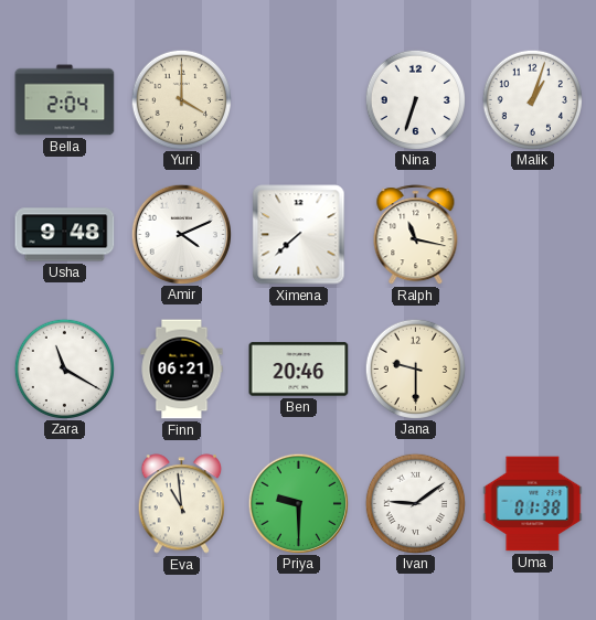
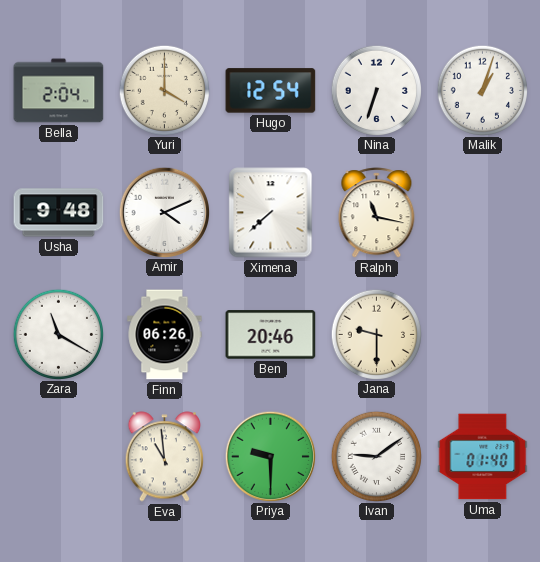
Hugo: none -> 12:54
Finn: 06:21 -> 06:26
Uma: 01:38 -> 01:40
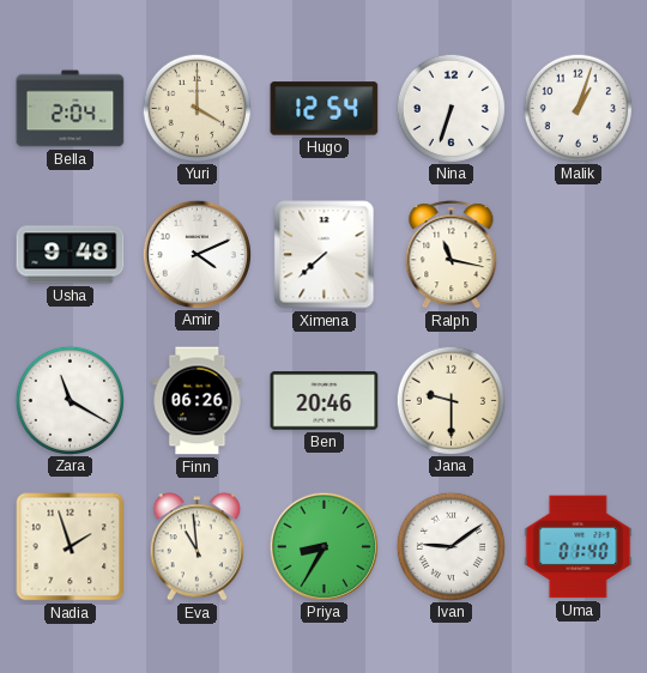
Nadia: none -> 1:57
Priya: 9:30 -> 8:35
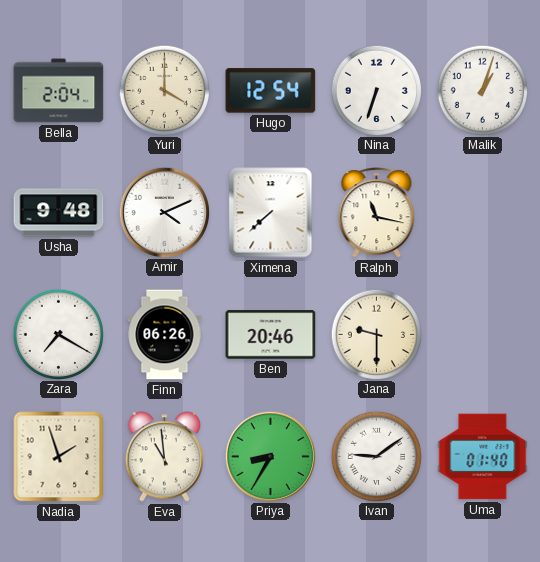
Zara: 11:20 -> 7:20
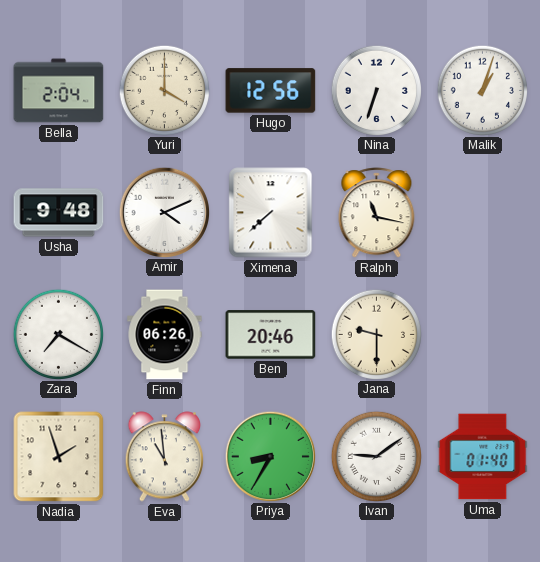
Hugo: 12:54 -> 12:56
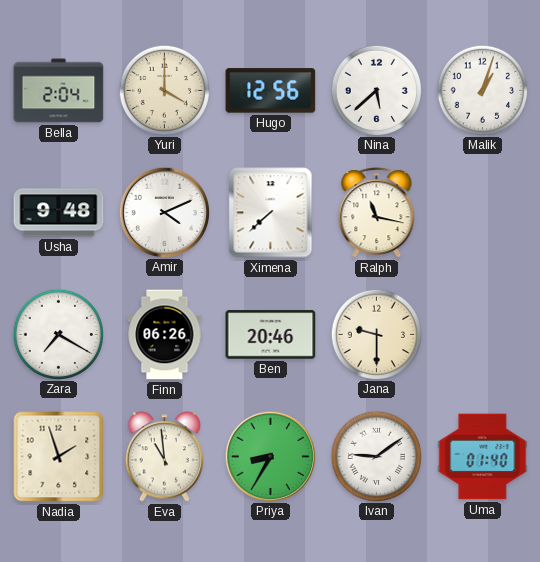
Nina: 6:33 -> 5:38
